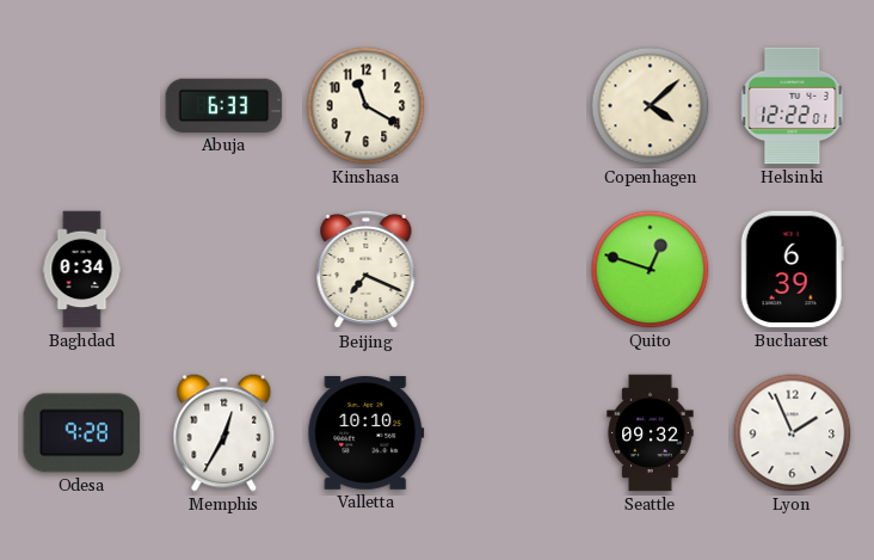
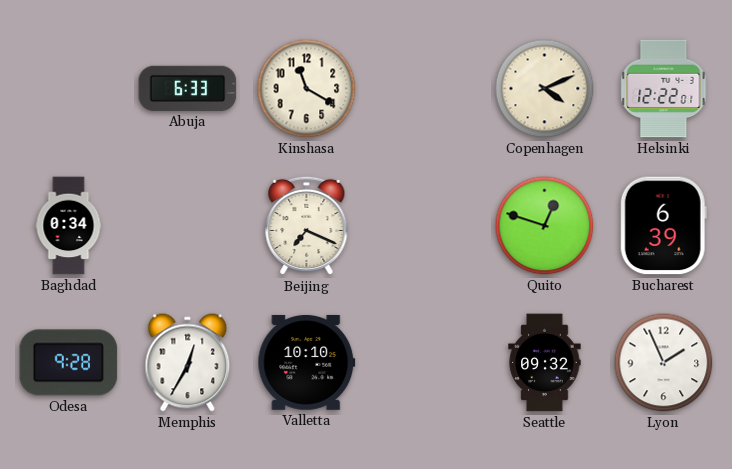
Copenhagen: 4:08 -> 4:11
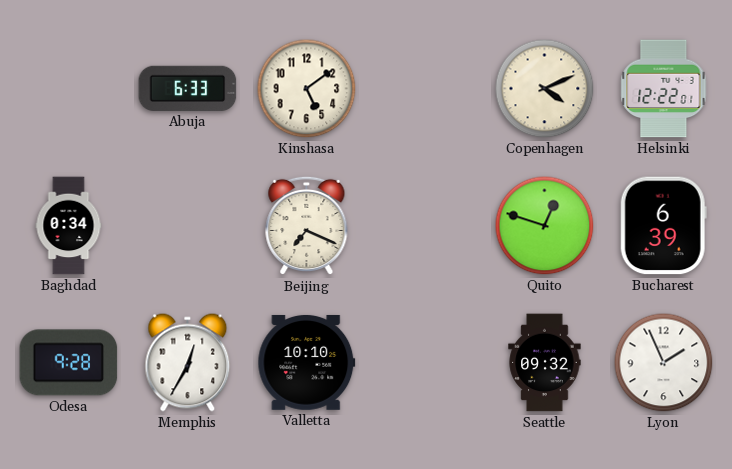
Kinshasa: 11:20 -> 5:09
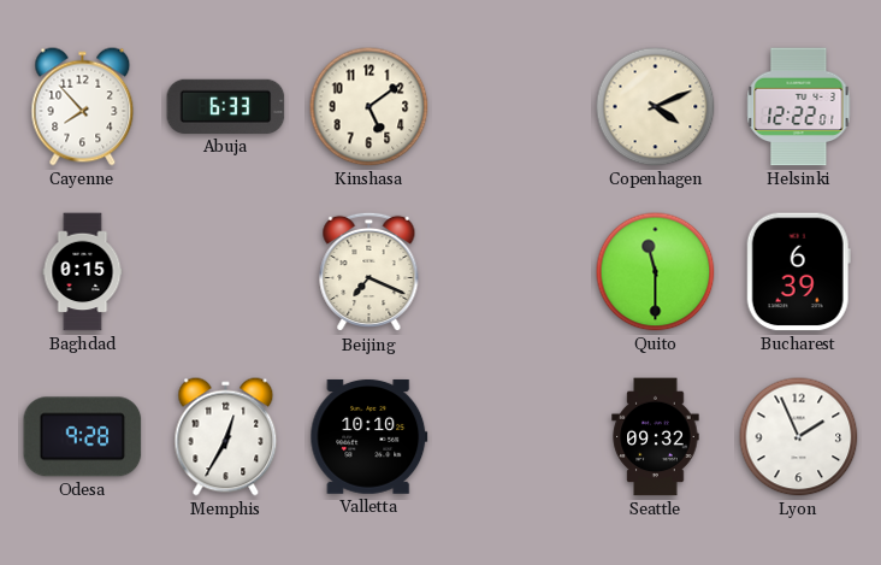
Cayenne: none -> 7:53
Baghdad: 0:34 -> 0:15
Quito: 12:48 -> 11:30
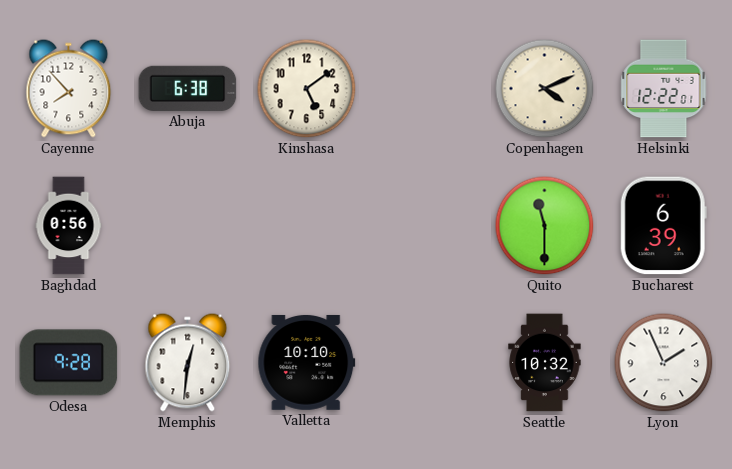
Abuja: 6:33 -> 6:38
Baghdad: 0:15 -> 0:56
Beijing: 7:19 -> none
Memphis: 12:35 -> 12:31
Seattle: 09:32 -> 10:32
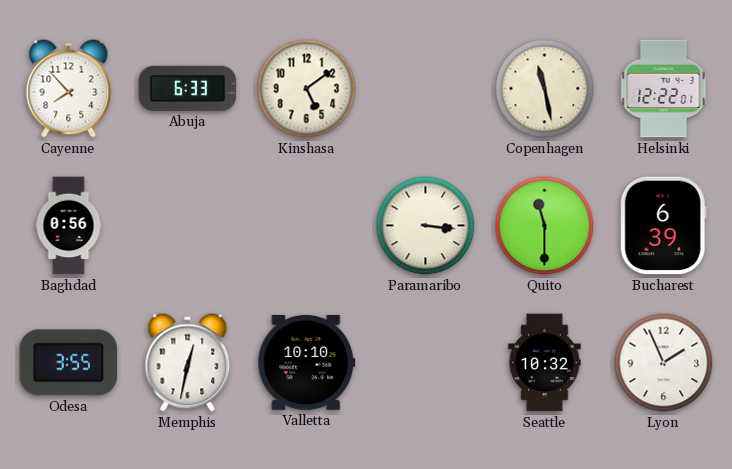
Abuja: 6:38 -> 6:33
Copenhagen: 4:11 -> 11:28
Paramaribo: none -> 3:16
Odesa: 9:28 -> 3:55
Memphis: 12:31 -> 12:32
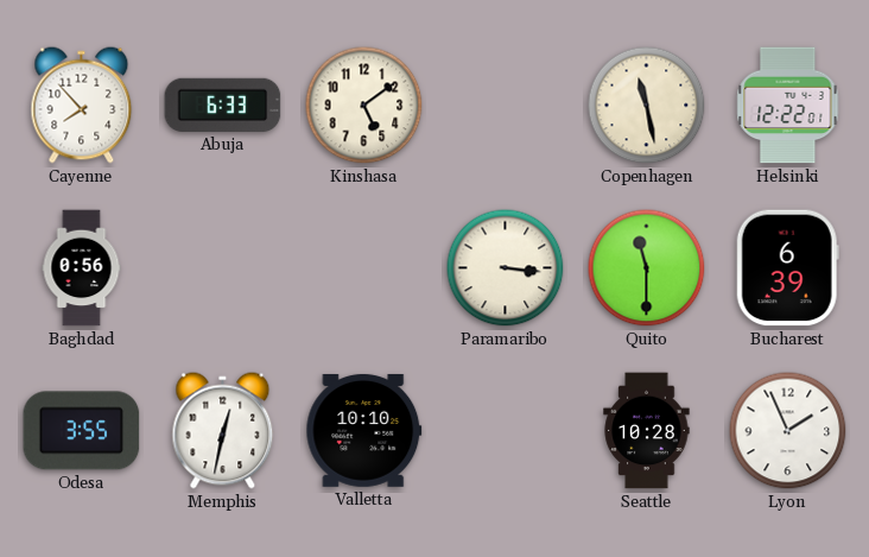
Seattle: 10:32 -> 10:28
